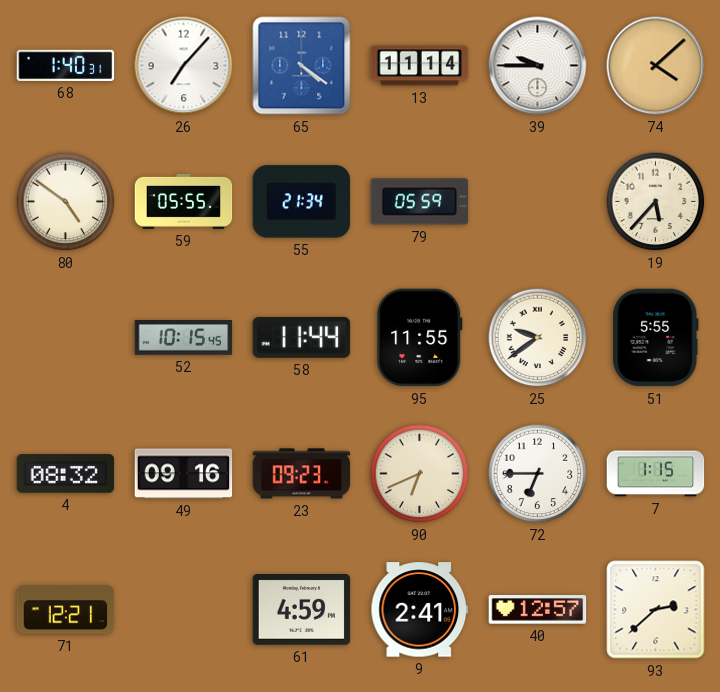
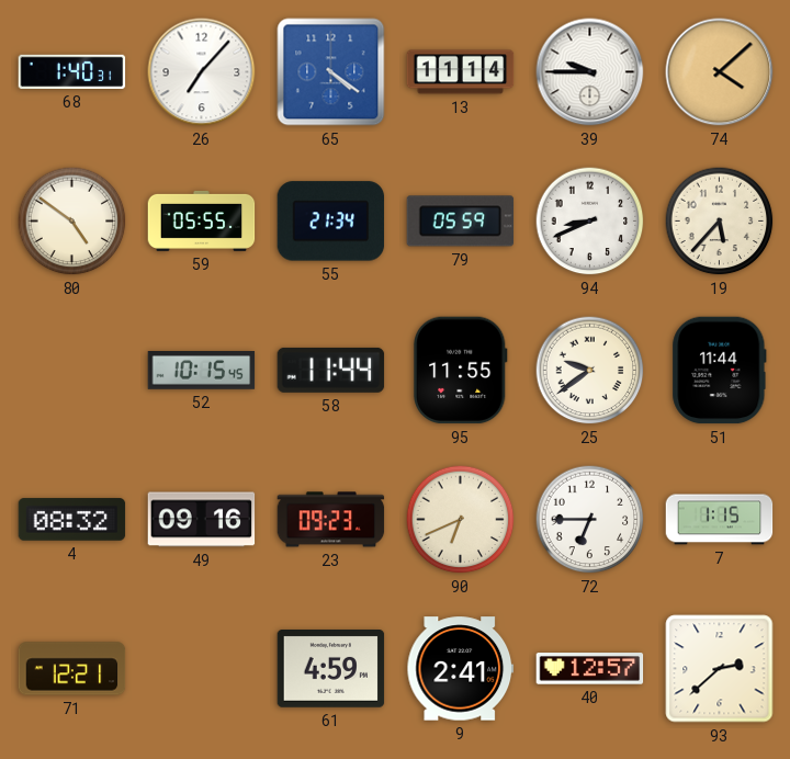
94: none -> 8:41
51: 5:55 -> 11:44
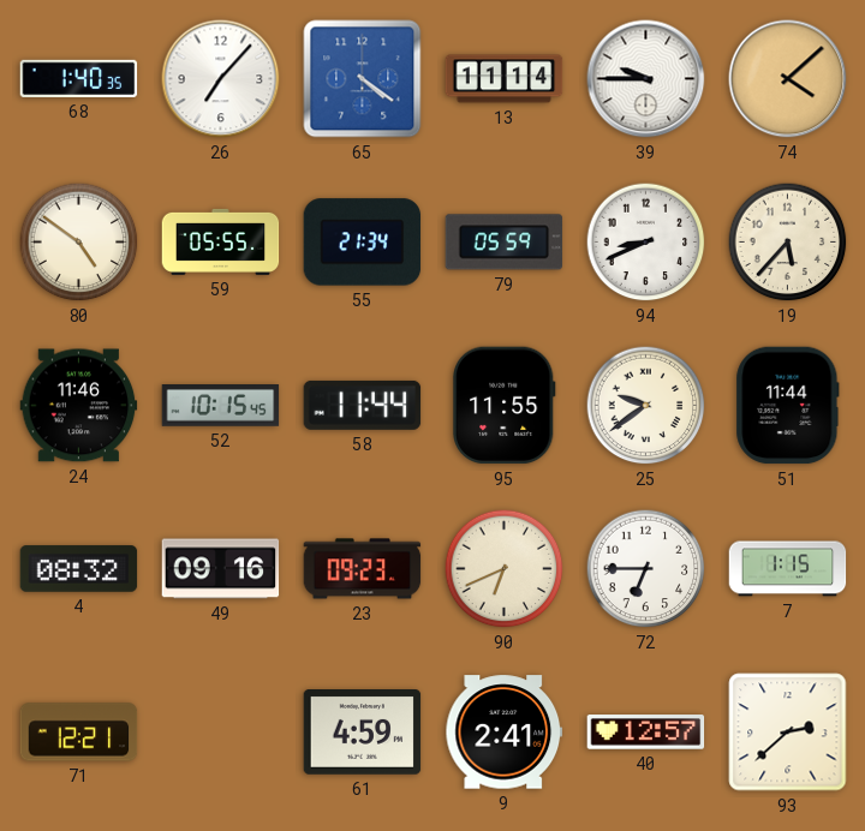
68: 1:40:31 -> 1:40:35
24: none -> 11:46
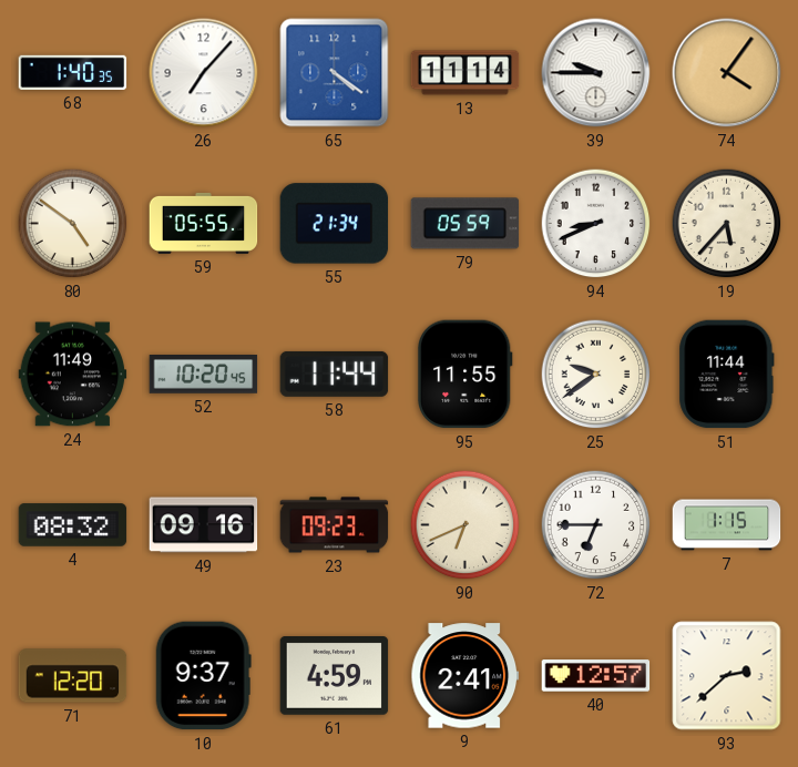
74: 4:08 -> 4:06
24: 11:46 -> 11:49
52: 10:15 -> 10:20
71: 12:21 -> 12:20
10: none -> 9:37
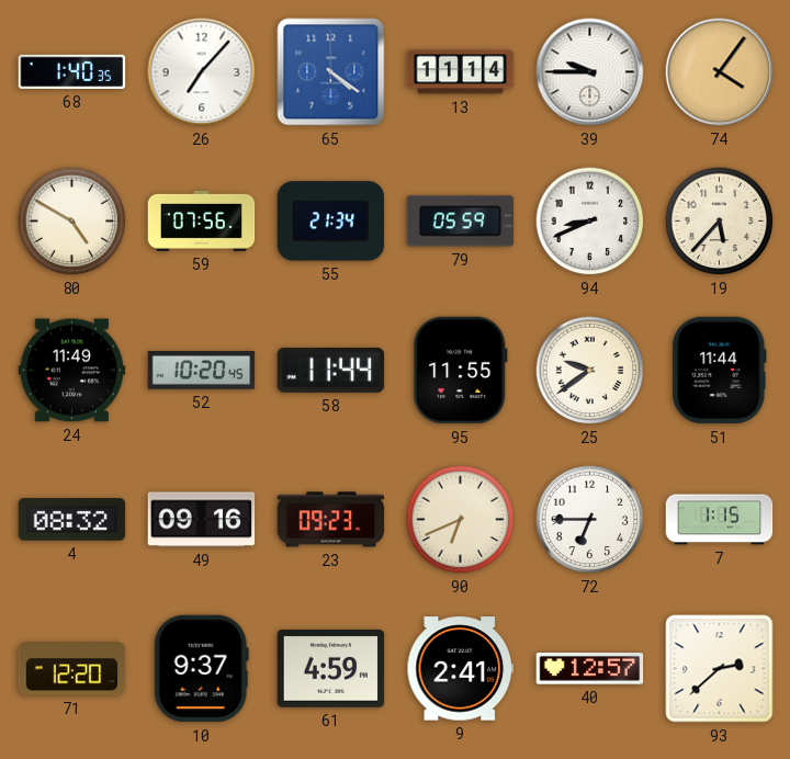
80: 4:51 -> 4:50
59: 05:55 -> 07:56
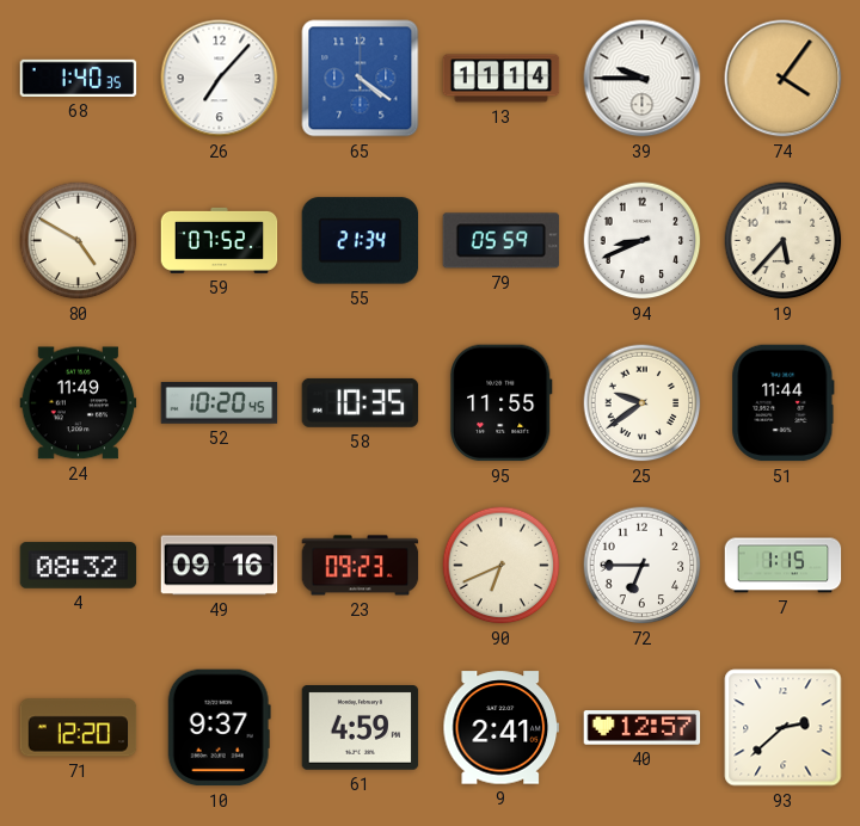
59: 07:56 -> 07:52
58: 11:44 -> 10:35
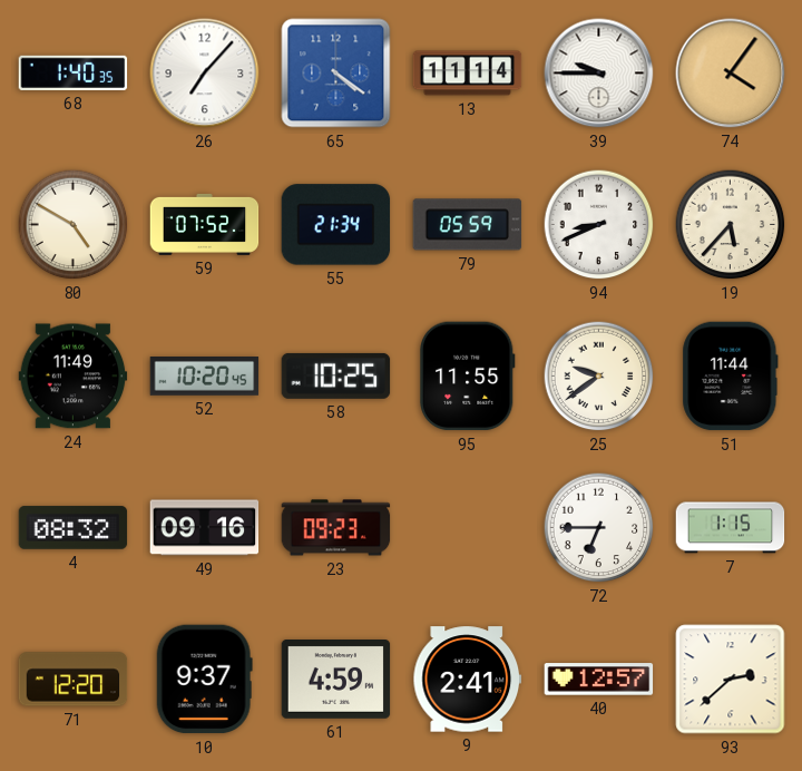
58: 10:35 -> 10:25
90: 6:41 -> none
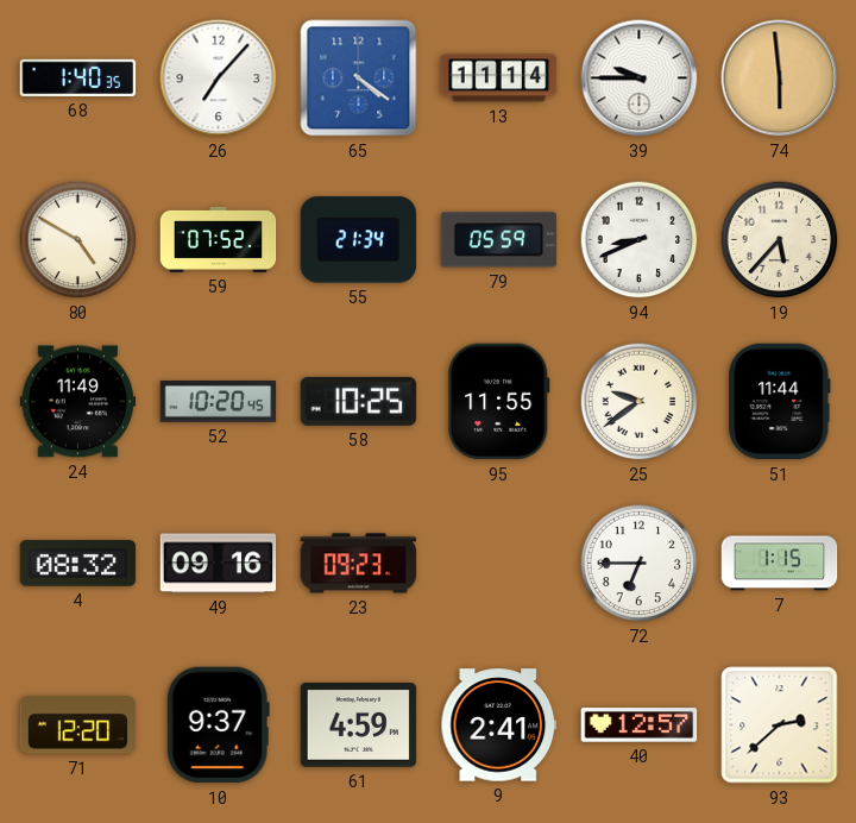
74: 4:06 -> 5:59
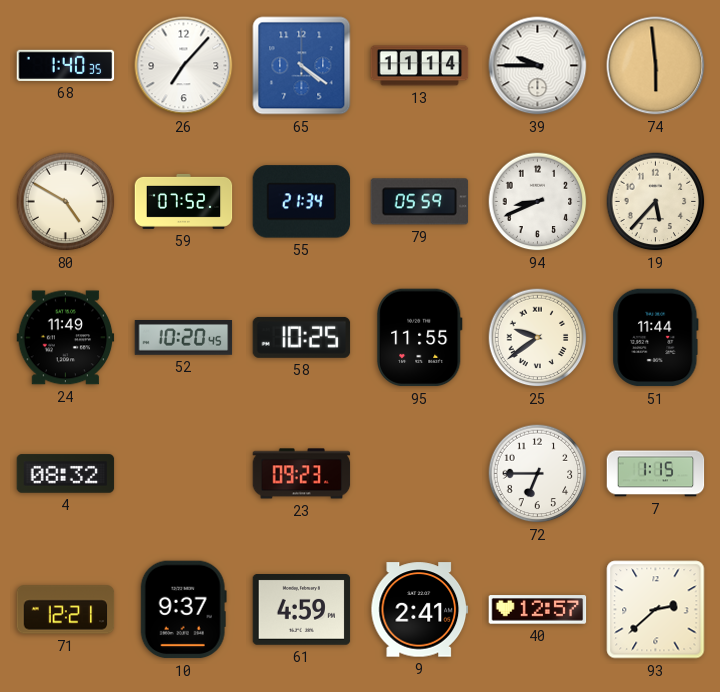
49: 09:16 -> none
71: 12:20 -> 12:21
